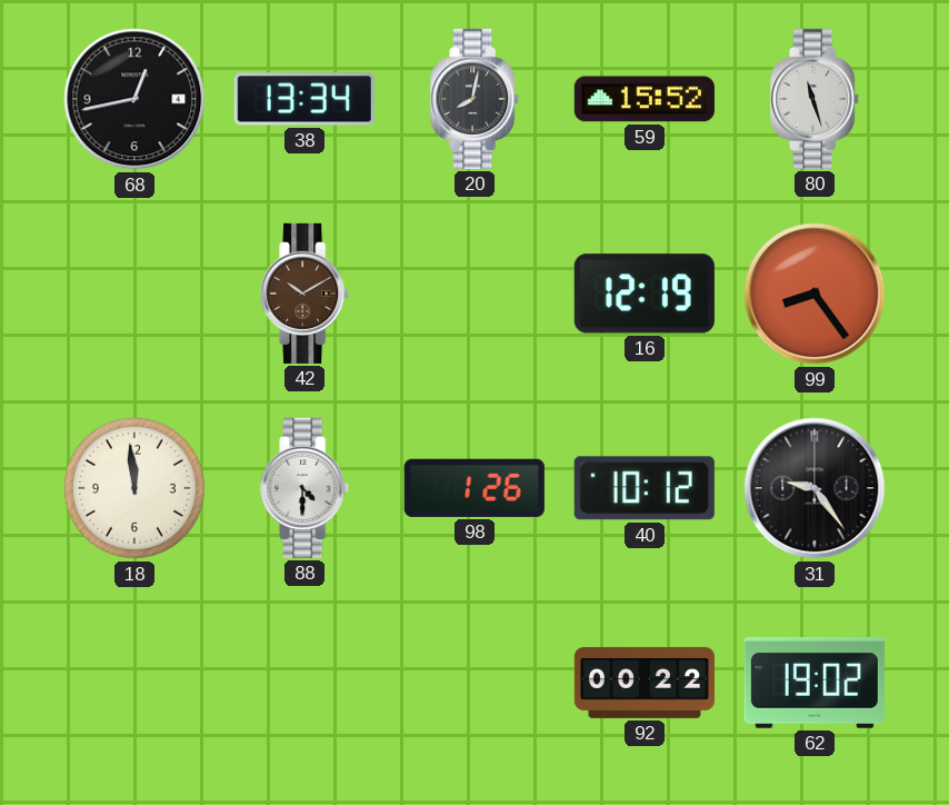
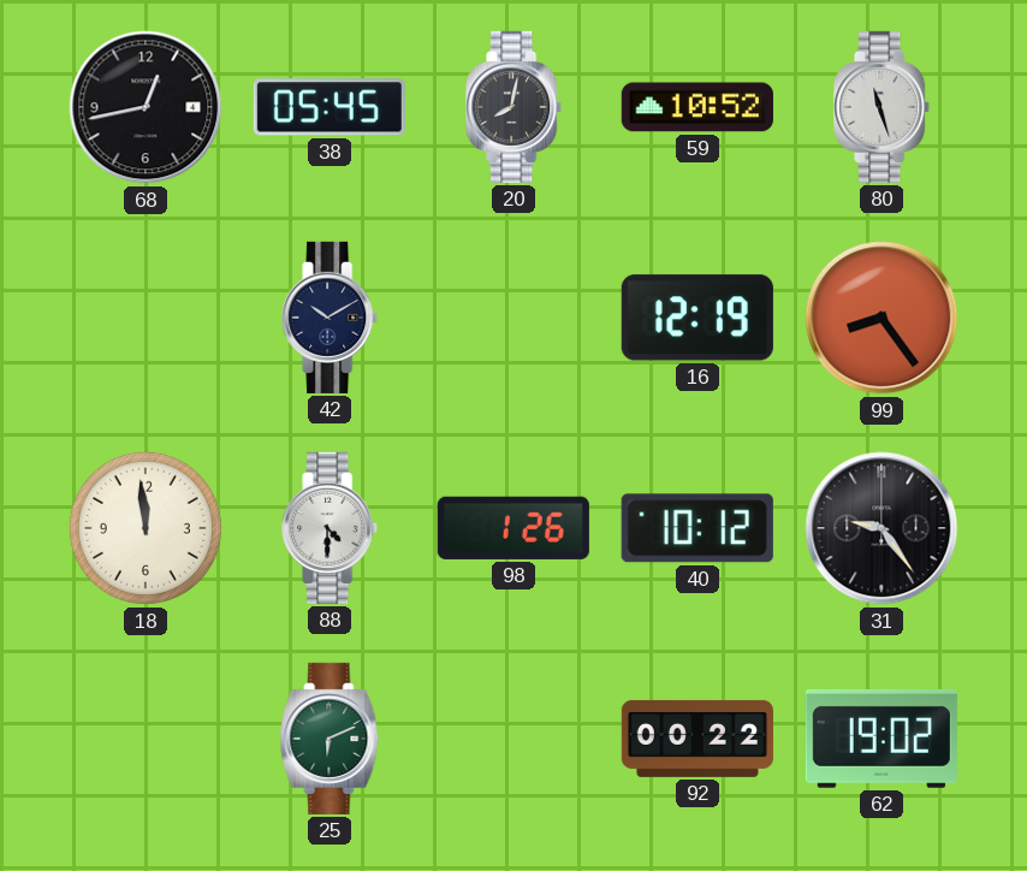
38: 13:34 -> 05:45
59: 15:52 -> 10:52
42 dial: brown -> navy
25: none -> 6:11
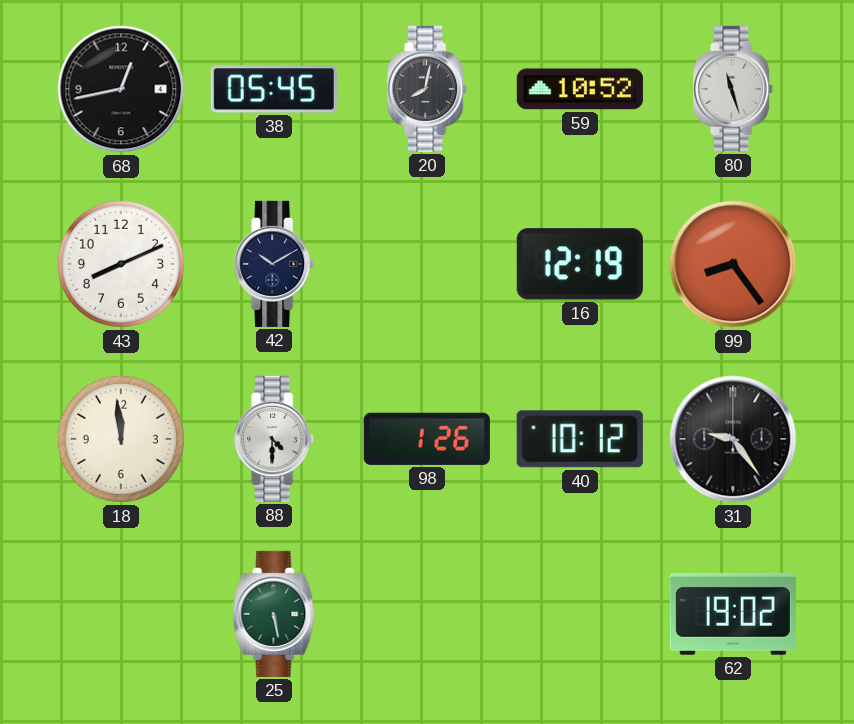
43: none -> 8:11
25: 6:11 -> 5:28
92: 00:22 -> none
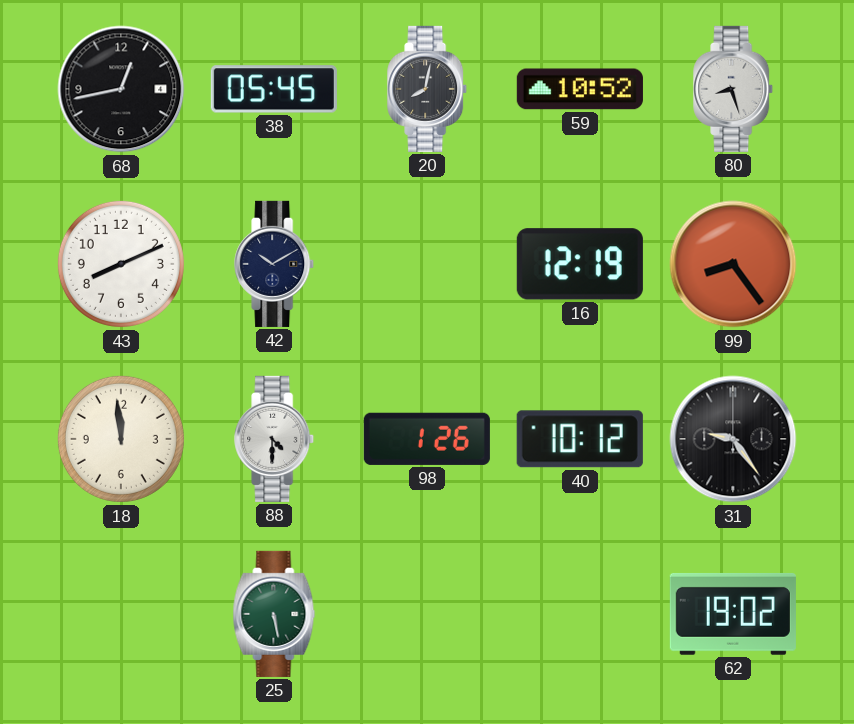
80: 11:27 -> 8:27
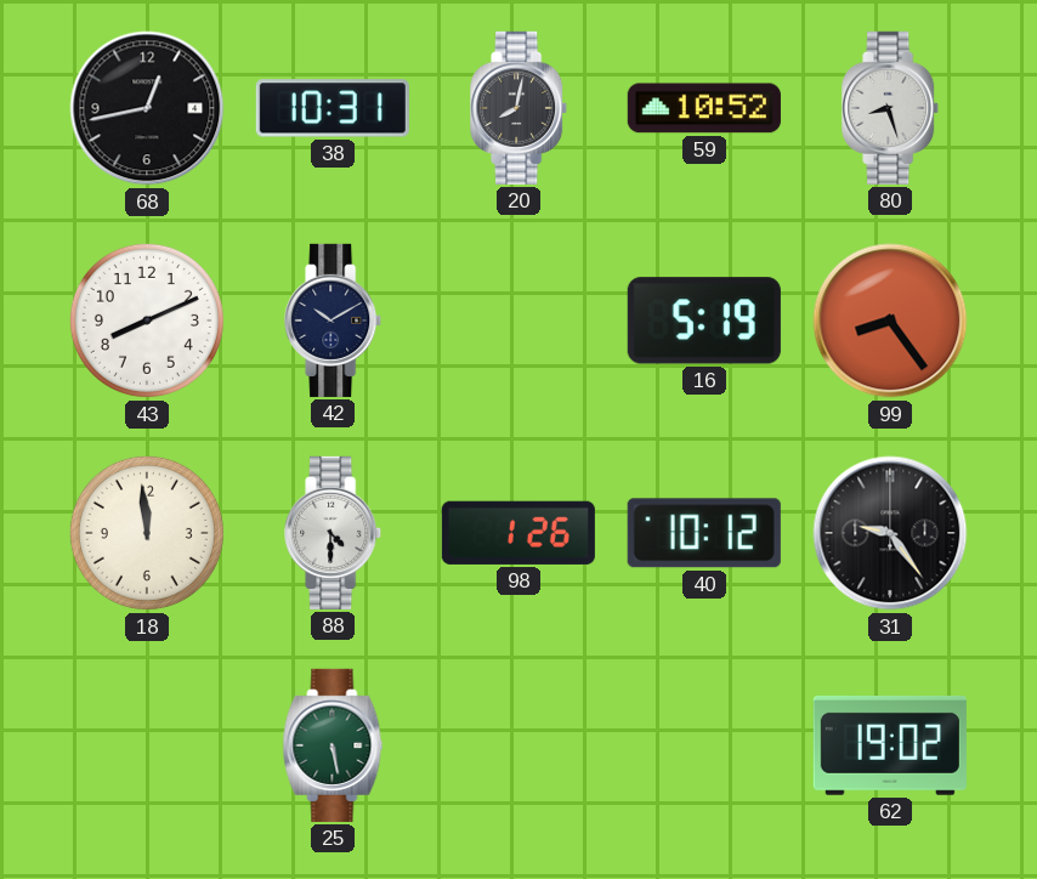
38: 05:45 -> 10:31
16: 12:19 -> 5:19
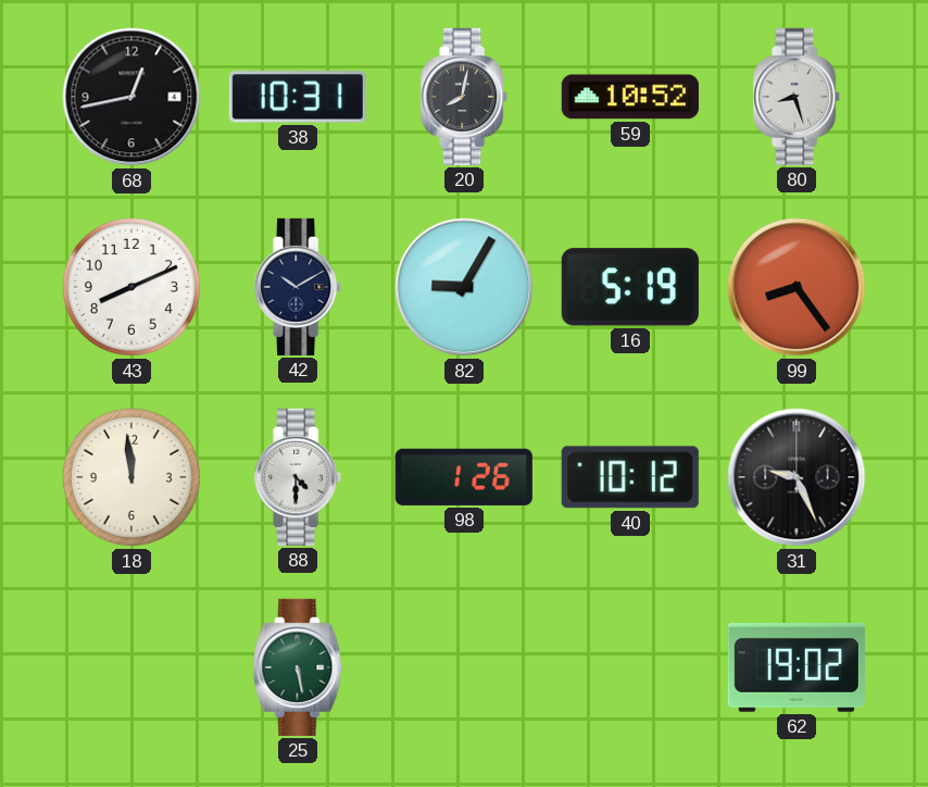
82: none -> 9:05
31: 9:24 -> 9:26
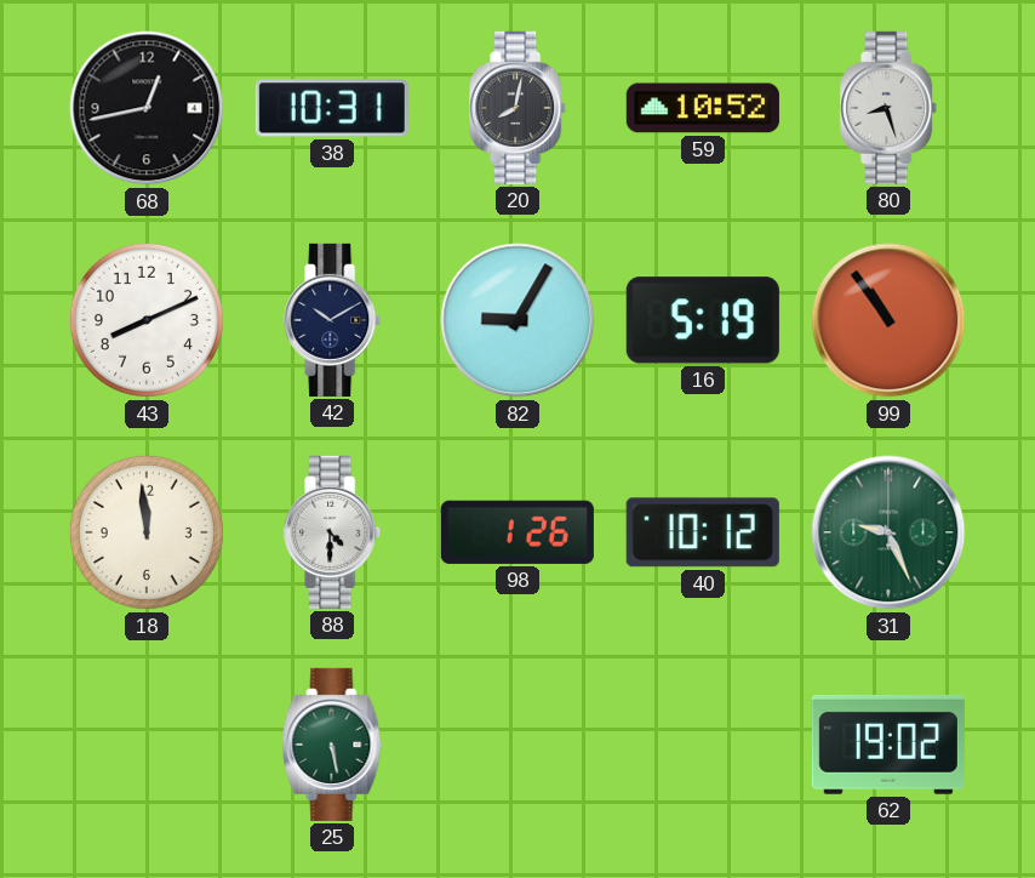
99: 8:24 -> 10:54
31 dial: black -> green
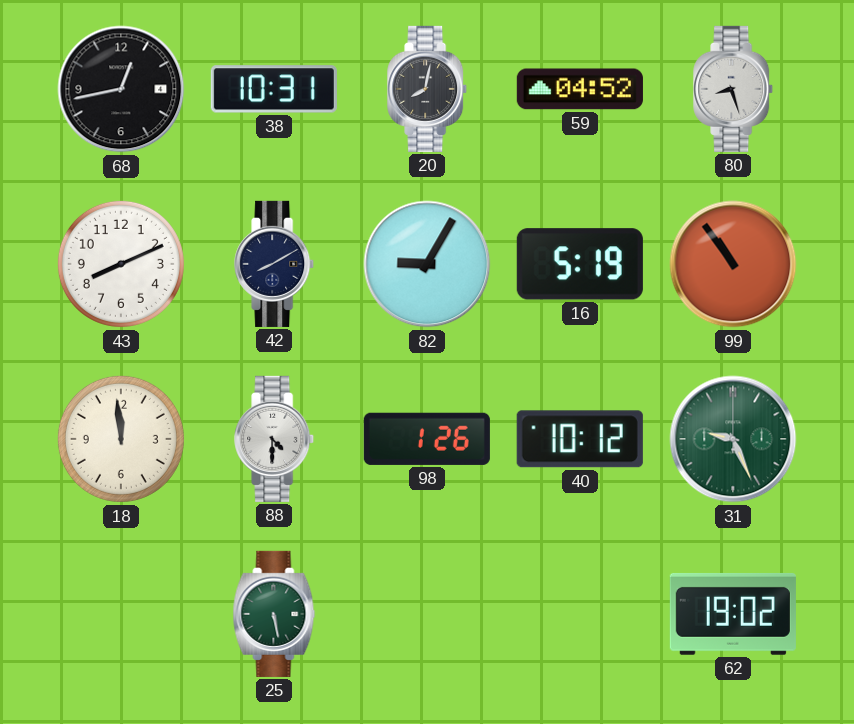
59: 10:52 -> 04:52
42: 10:10 -> 8:10
